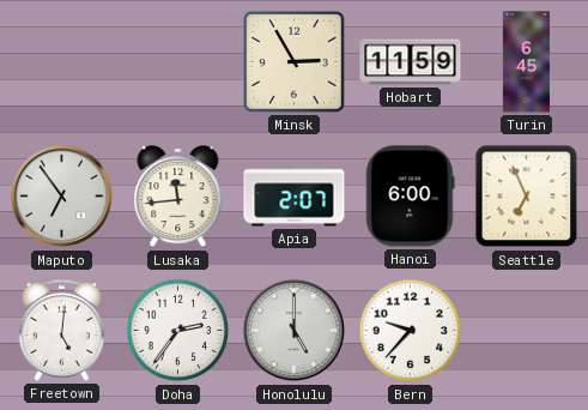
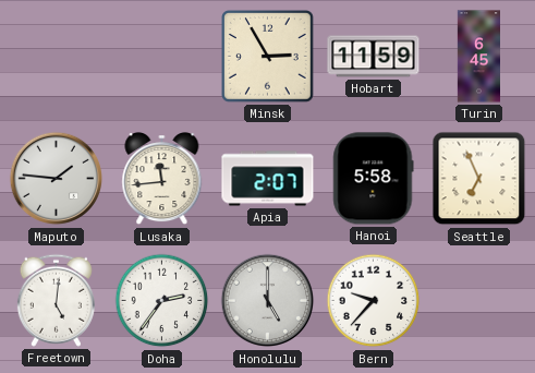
Maputo: 6:54 -> 1:46
Hanoi: 6:00 -> 5:58
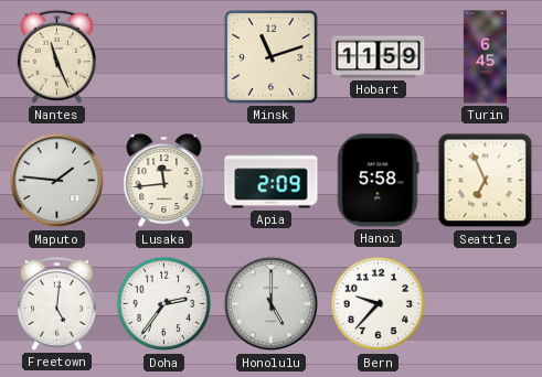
Nantes: none -> 11:26
Minsk: 2:55 -> 11:12
Apia: 2:07 -> 2:09
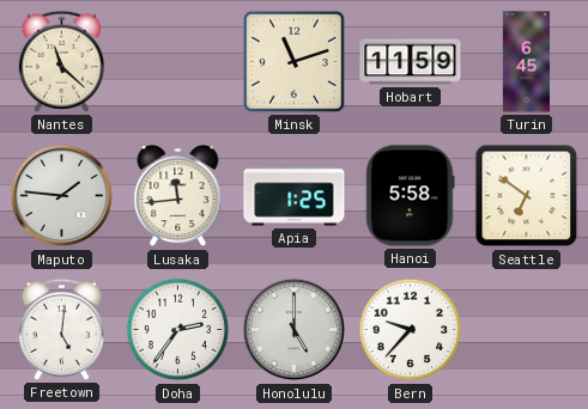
Nantes: 11:26 -> 11:22
Apia: 2:09 -> 1:25
Seattle: 6:56 -> 6:51
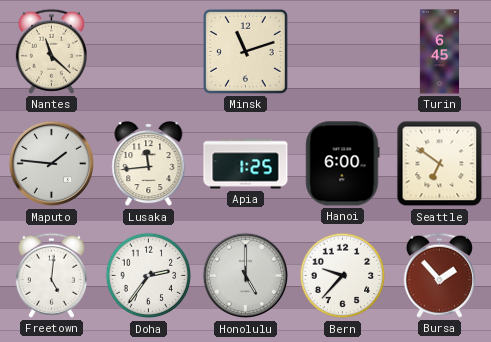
Hobart: 11:59 -> none
Hanoi: 5:58 -> 6:00
Bursa: none -> 1:53
